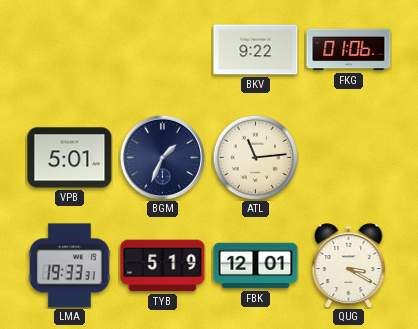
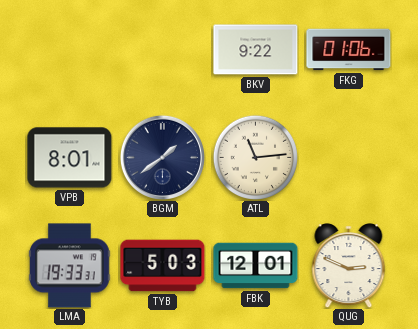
VPB: 5:01 -> 8:01
BGM: 1:34 -> 1:39
TYB: 5:19 -> 5:03
QUG: 3:20 -> 2:49
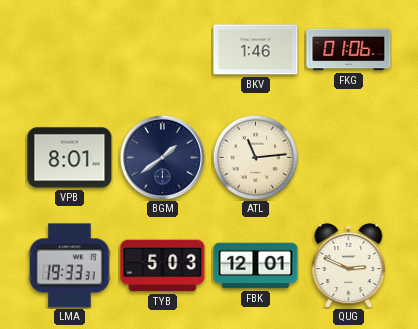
BKV: 9:22 -> 1:46
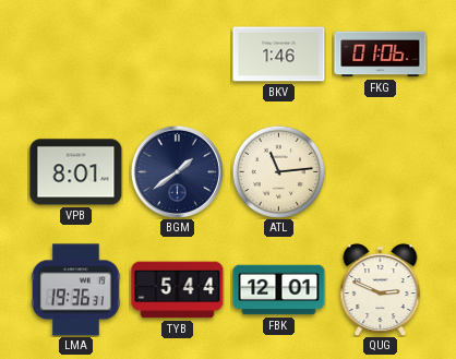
LMA: 19:33 -> 19:36
TYB: 5:03 -> 5:44
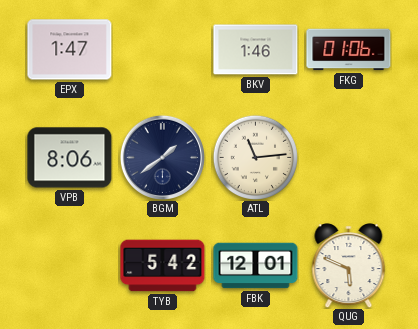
EPX: none -> 1:47
VPB: 8:01 -> 8:06
LMA: 19:36 -> none
TYB: 5:44 -> 5:42
QUG: 2:49 -> 5:49
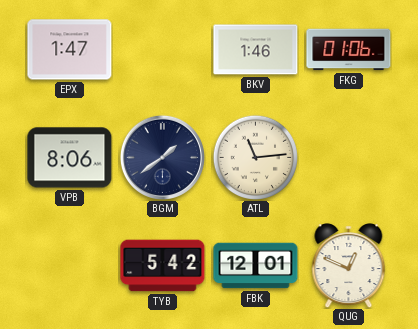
QUG: 5:49 -> 12:49
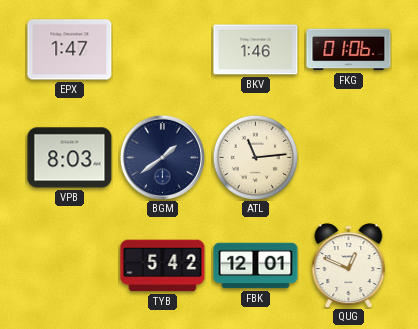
VPB: 8:06 -> 8:03
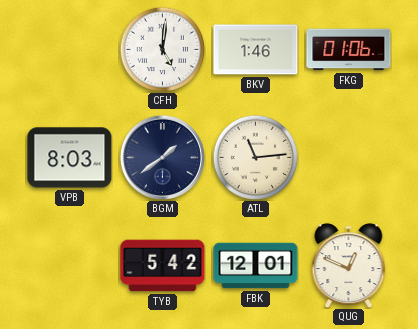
EPX: 1:47 -> none
CFH: none -> 5:01
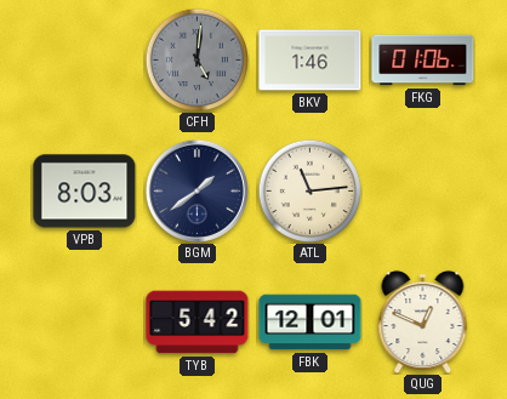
CFH dial: white -> grey
